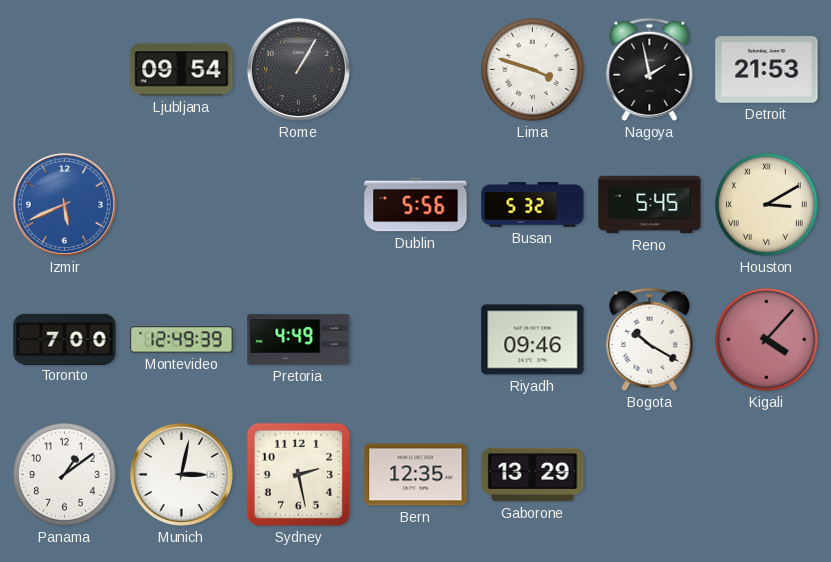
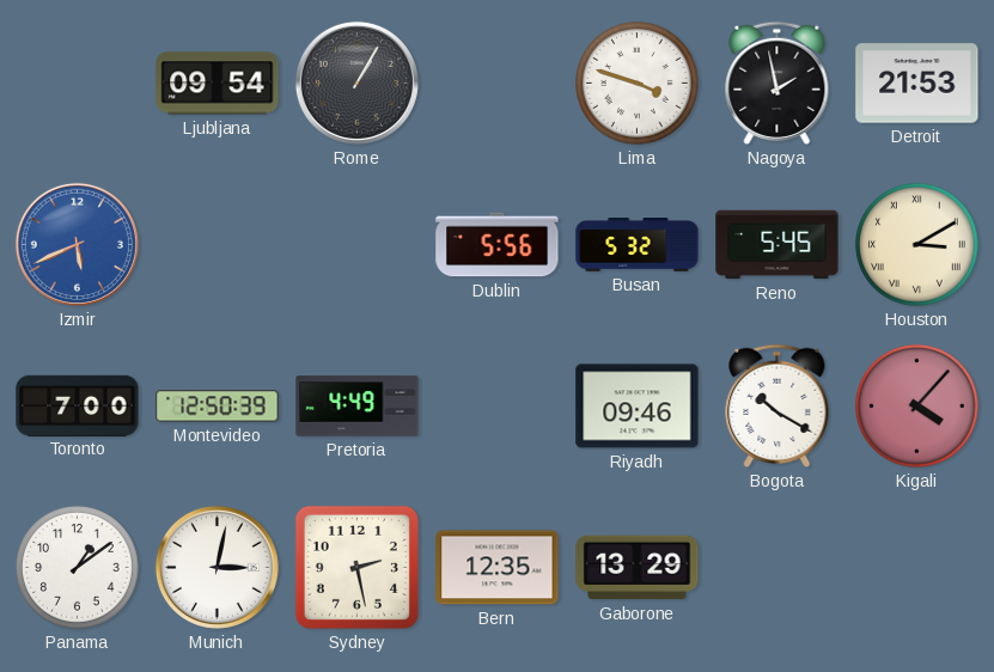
Montevideo: 12:49 -> 12:50
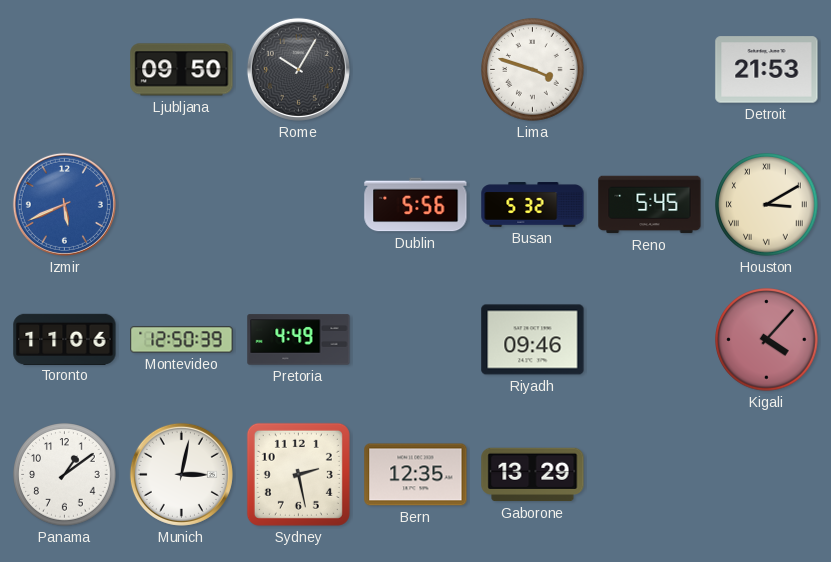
Ljubljana: 09:54 -> 09:50
Rome: 1:05 -> 10:05
Nagoya: 1:58 -> none
Toronto: 7:00 -> 11:06
Bogota: 10:20 -> none
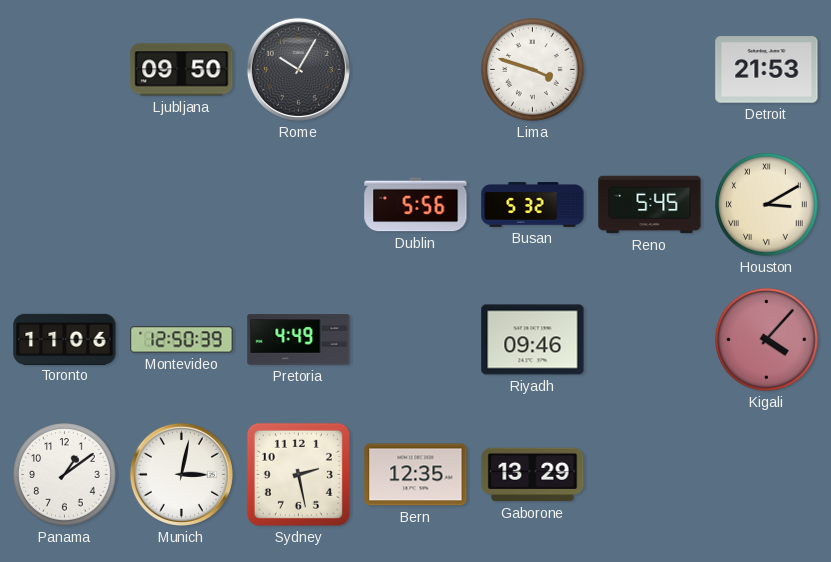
Izmir: 5:41 -> none
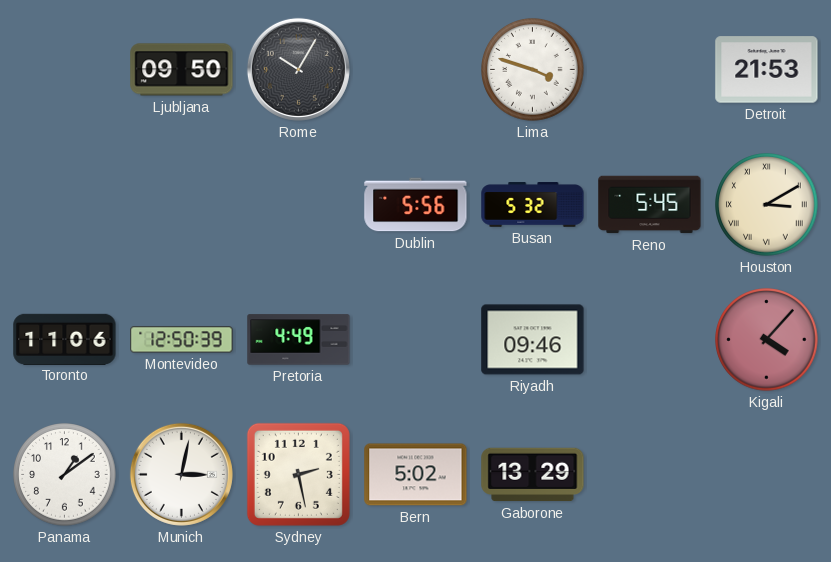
Bern: 12:35 -> 5:02
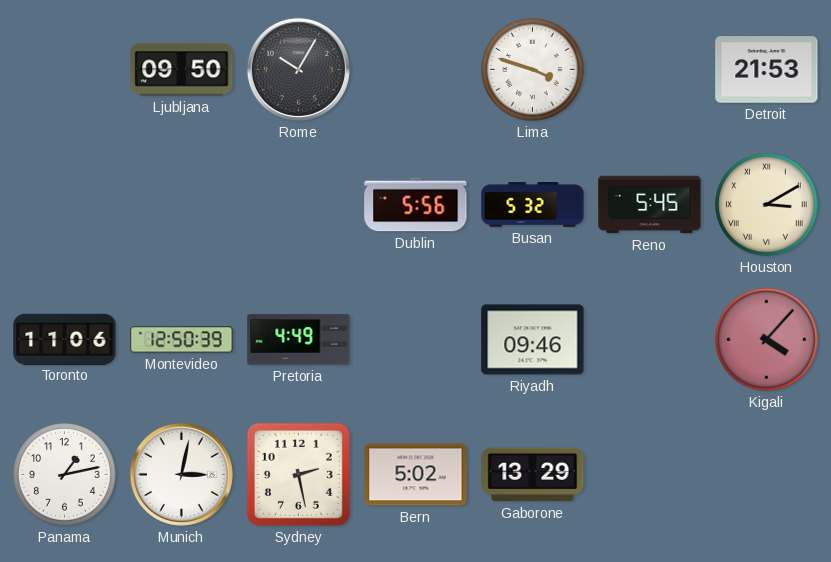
Panama: 1:09 -> 1:13
